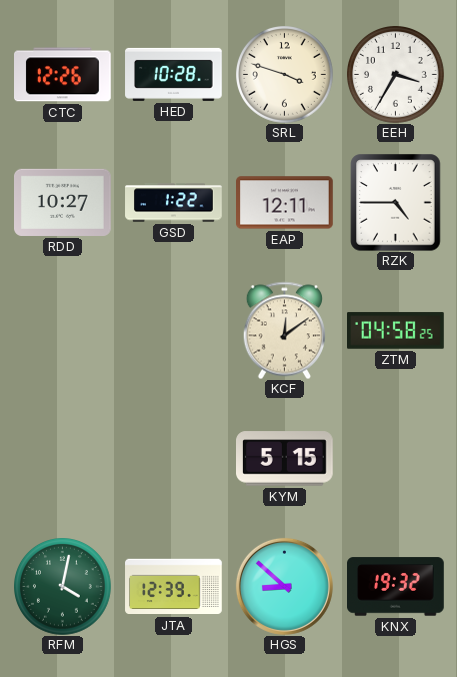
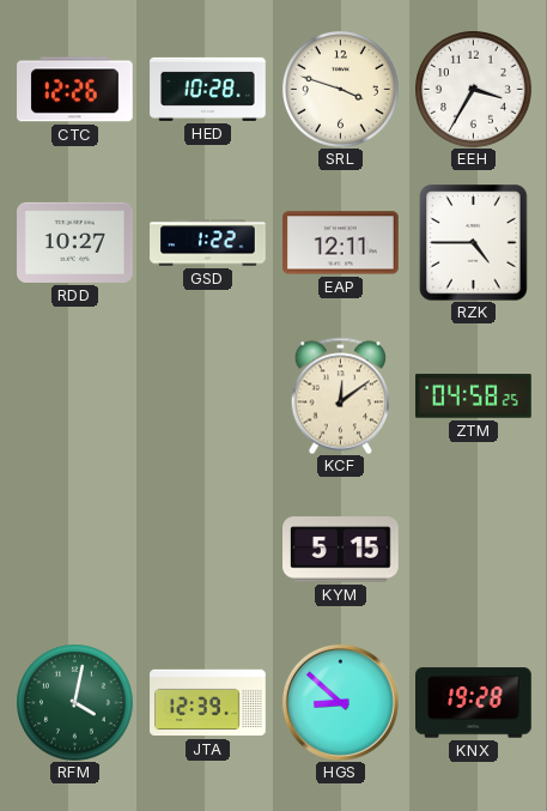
KNX: 19:32 -> 19:28
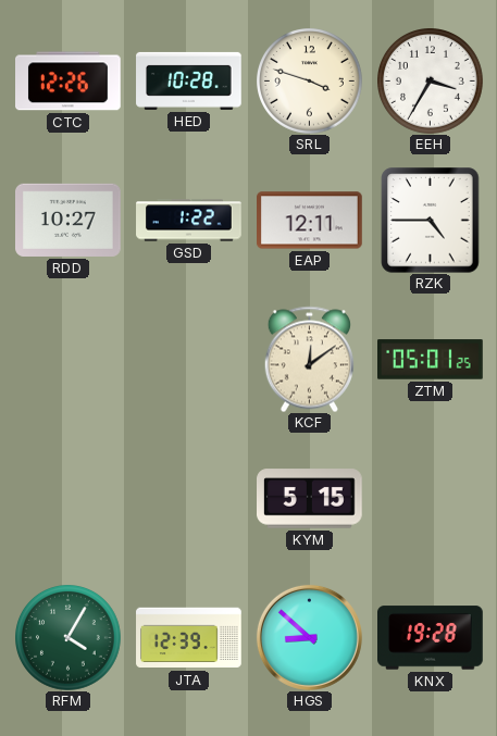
ZTM: 04:58 -> 05:01
RFM: 4:02 -> 4:05
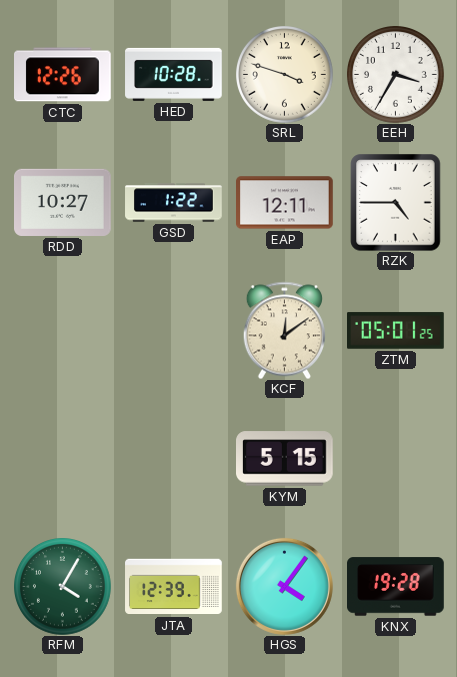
HGS: 8:52 -> 4:06
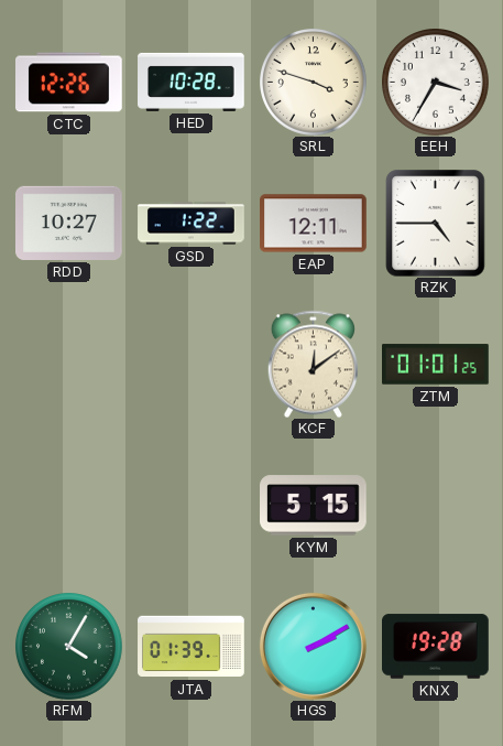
ZTM: 05:01 -> 01:01
JTA: 12:39 -> 01:39
HGS: 4:06 -> 2:10
